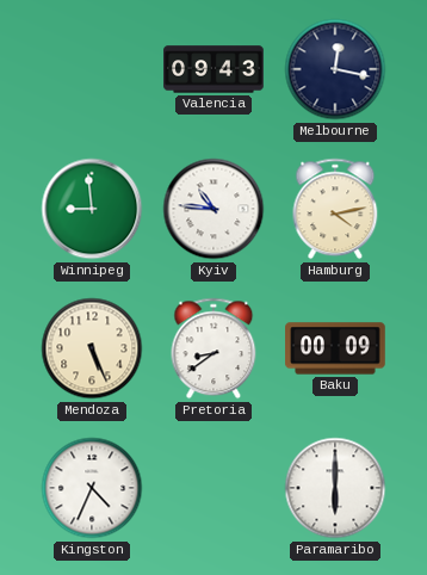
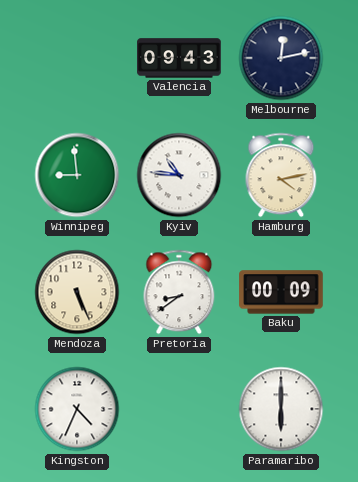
Melbourne: 12:17 -> 12:13
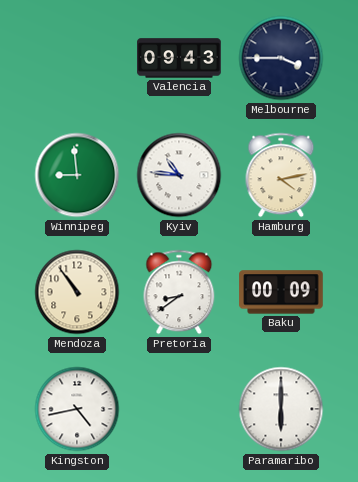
Melbourne: 12:13 -> 3:45
Mendoza: 5:26 -> 10:54
Kingston: 4:34 -> 4:43
